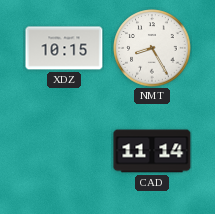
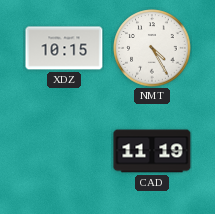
NMT: 8:25 -> 4:25
CAD: 11:14 -> 11:19
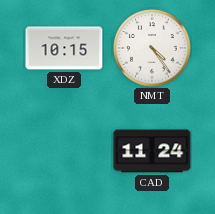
NMT: 4:25 -> 4:24
CAD: 11:19 -> 11:24
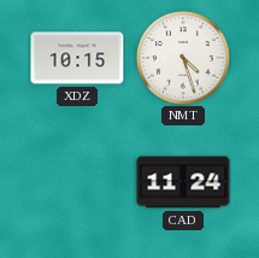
NMT: 4:24 -> 4:27
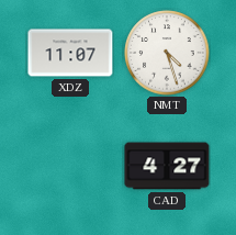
XDZ: 10:15 -> 11:07
CAD: 11:24 -> 4:27
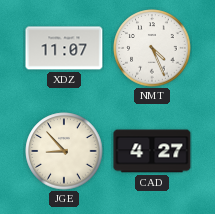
NMT: 4:27 -> 4:26
JGE: none -> 8:53
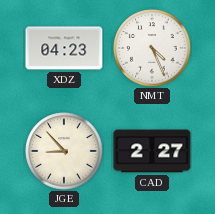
XDZ: 11:07 -> 04:23
CAD: 4:27 -> 2:27
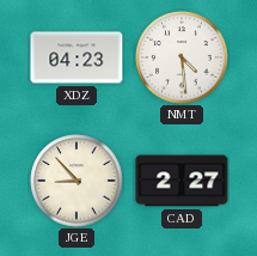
NMT: 4:26 -> 4:29
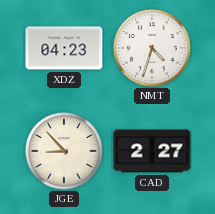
NMT: 4:29 -> 4:33
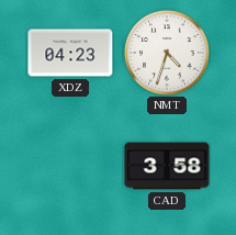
JGE: 8:53 -> none
CAD: 2:27 -> 3:58
